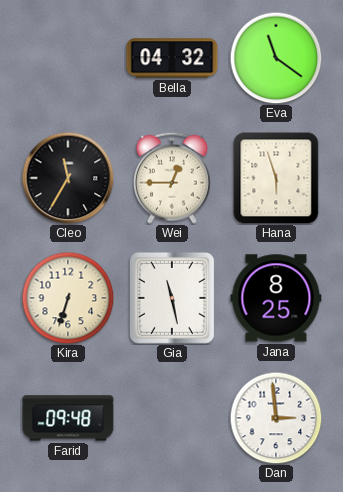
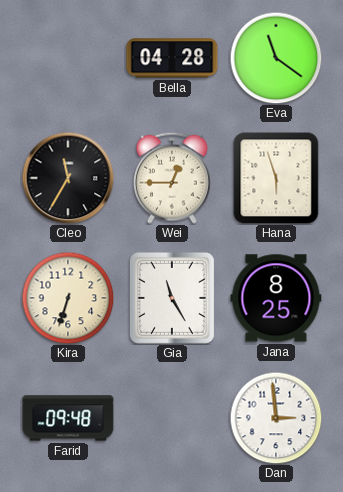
Bella: 04:32 -> 04:28
Gia: 11:28 -> 11:25
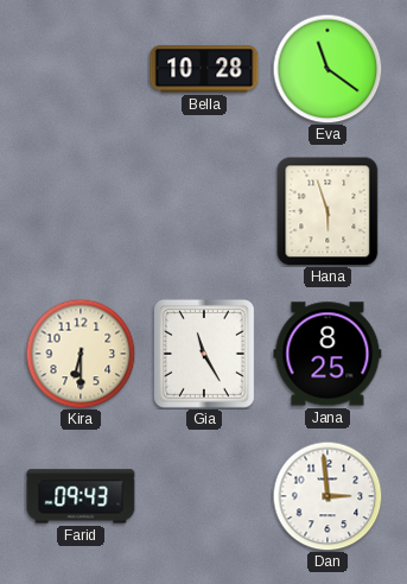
Bella: 04:28 -> 10:28
Cleo: 11:35 -> none
Wei: 12:45 -> none
Kira: 6:33 -> 6:30
Farid: 09:48 -> 09:43
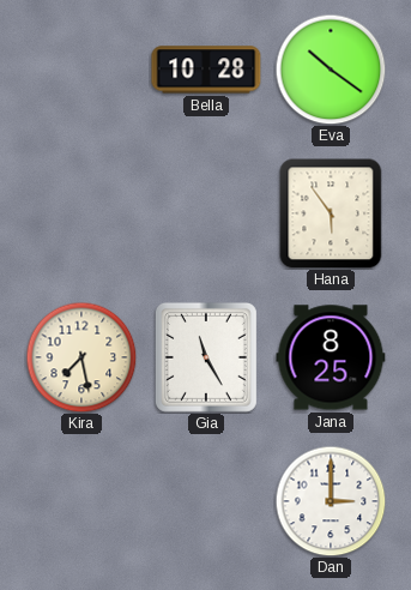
Eva: 11:21 -> 10:21
Hana: 5:57 -> 5:54
Kira: 6:30 -> 7:28
Farid: 09:43 -> none
Dan: 2:59 -> 3:00
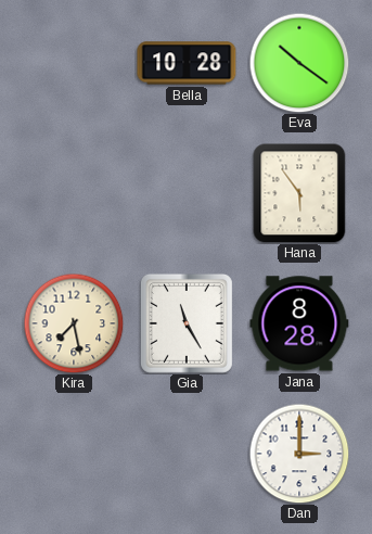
Jana: 8:25 -> 8:28
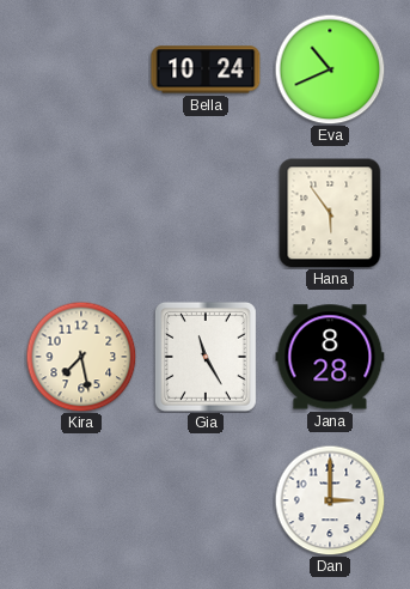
Bella: 10:28 -> 10:24
Eva: 10:21 -> 10:41
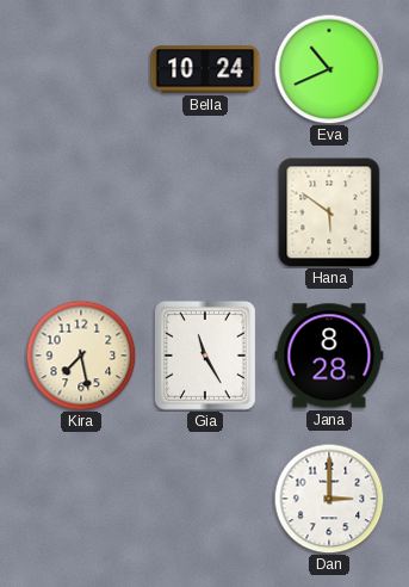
Hana: 5:54 -> 5:51
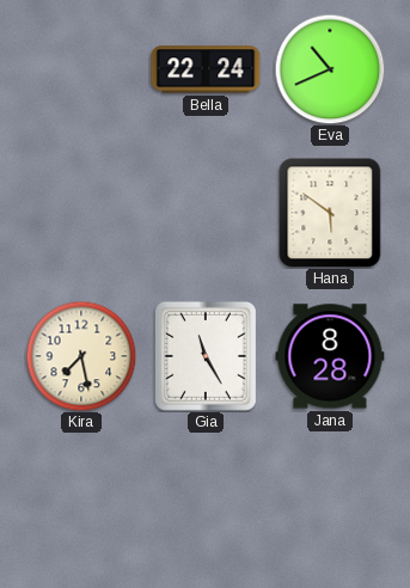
Bella: 10:24 -> 22:24
Dan: 3:00 -> none
